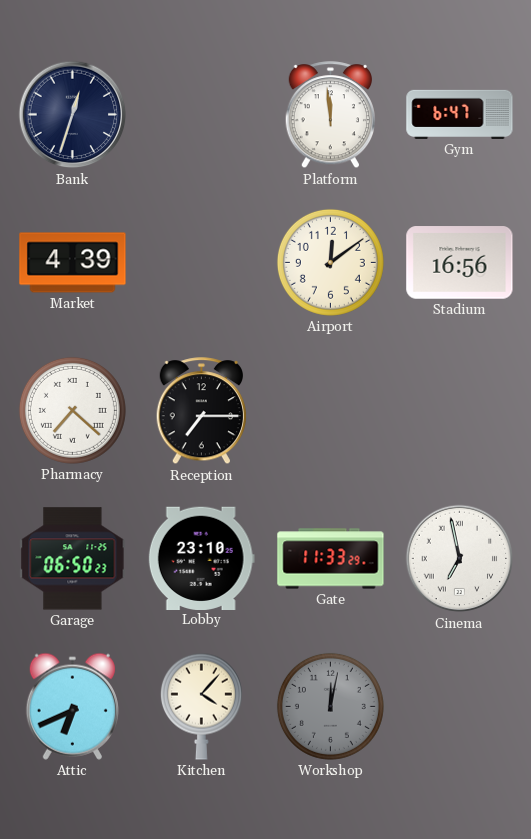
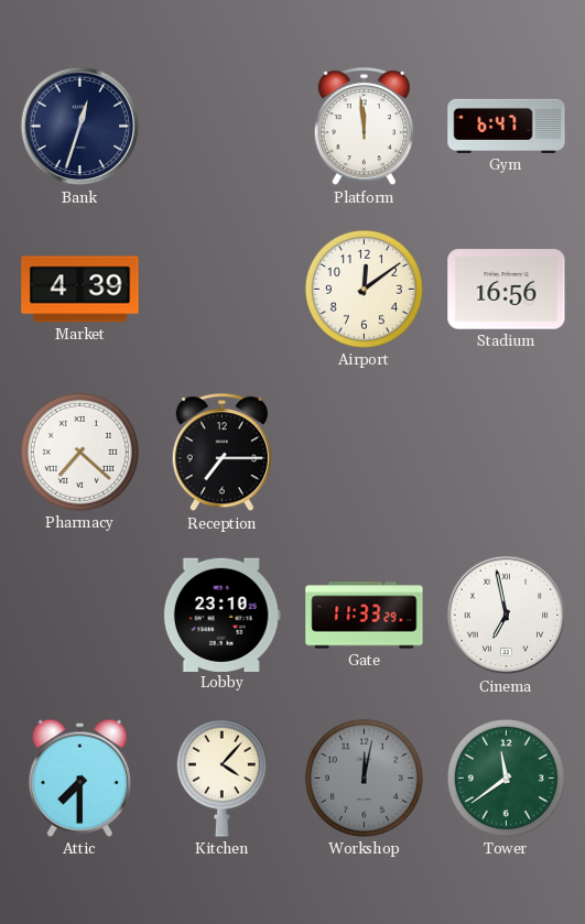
Garage: 06:50 -> none
Attic: 6:41 -> 7:30
Tower: none -> 11:39
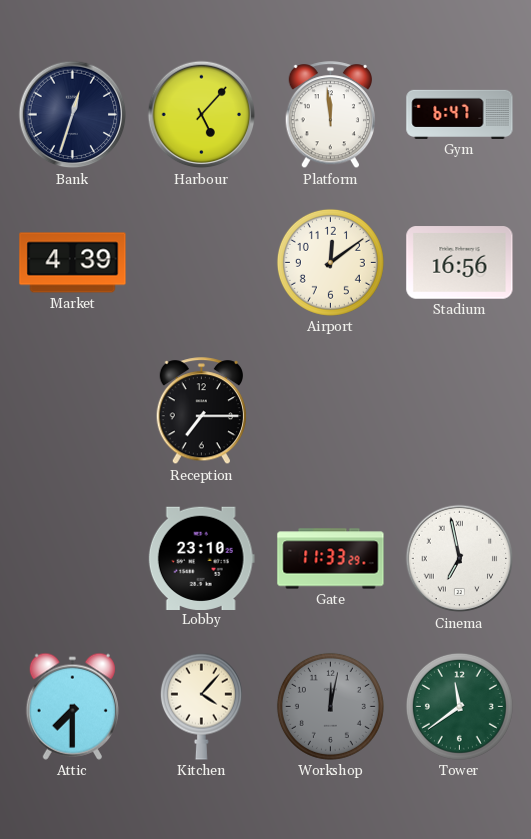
Harbour: none -> 5:07
Pharmacy: 7:22 -> none
